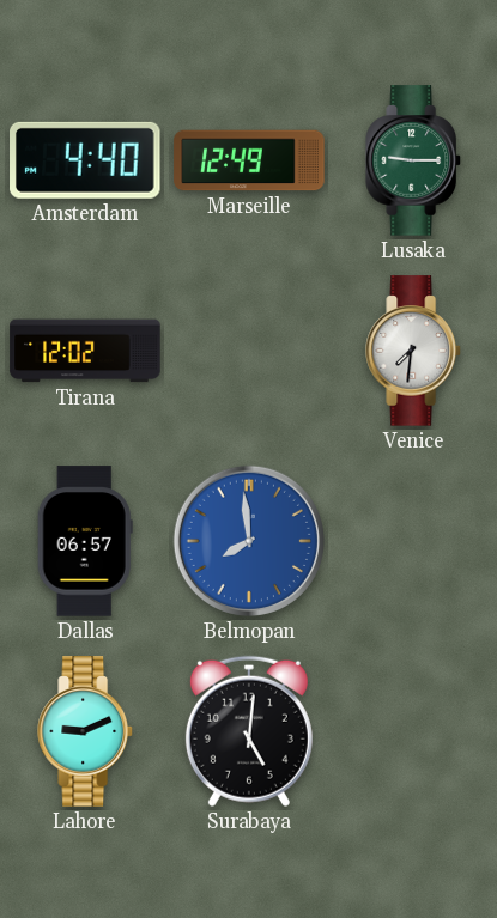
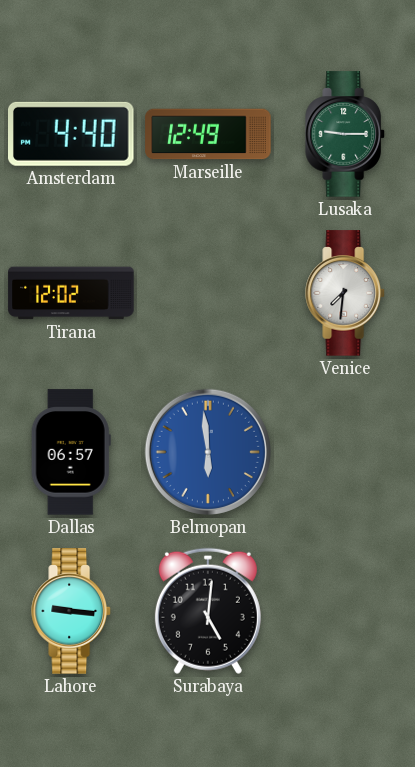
Belmopan: 7:59 -> 5:59
Lahore: 9:11 -> 9:16
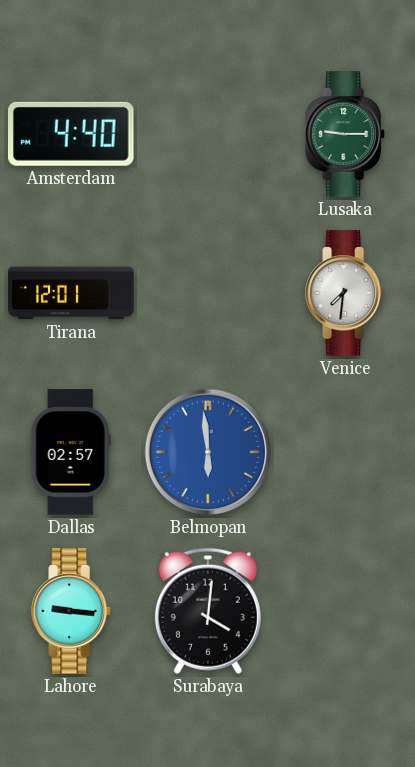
Marseille: 12:49 -> none
Tirana: 12:02 -> 12:01
Dallas: 06:57 -> 02:57
Surabaya: 5:01 -> 4:01
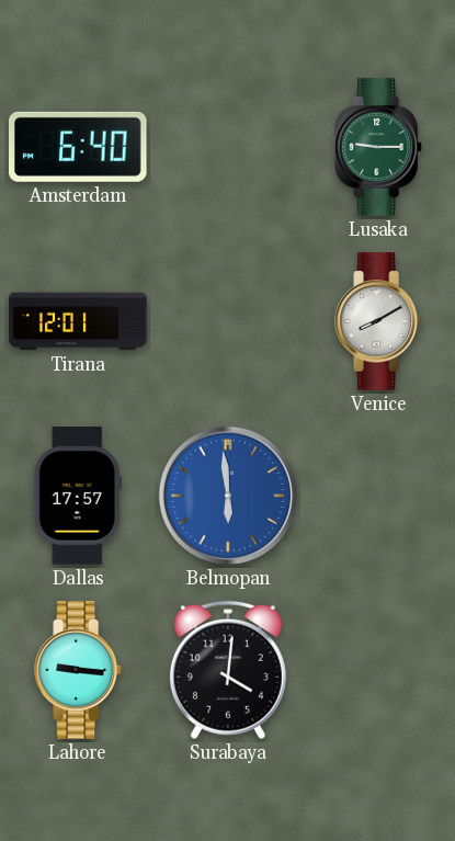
Amsterdam: 4:40 -> 6:40
Venice: 7:31 -> 8:10
Dallas: 02:57 -> 17:57
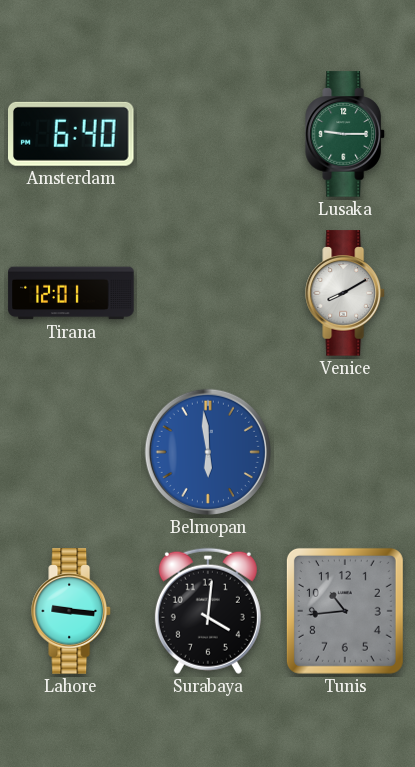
Dallas: 17:57 -> none
Tunis: none -> 10:44
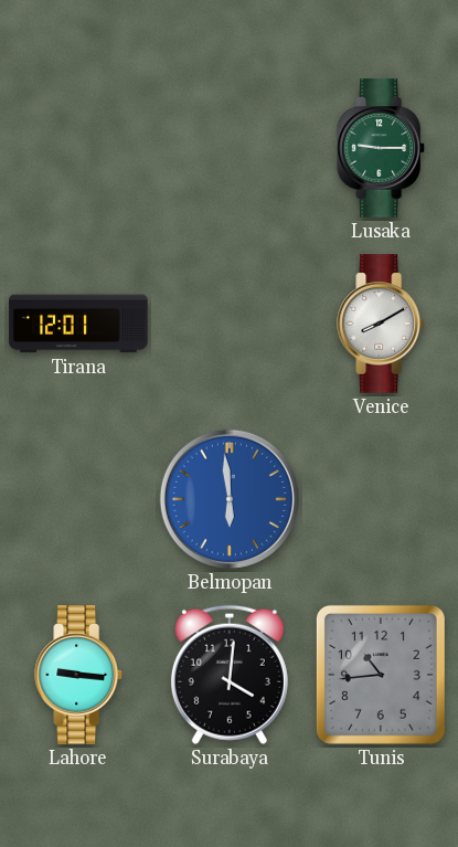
Amsterdam: 6:40 -> none
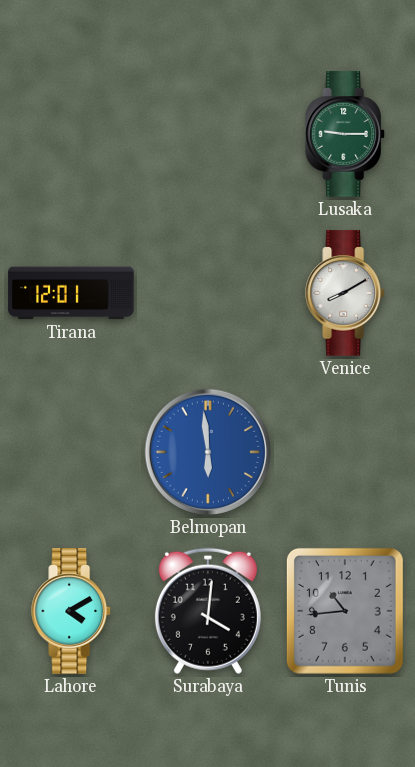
Lahore: 9:16 -> 4:10
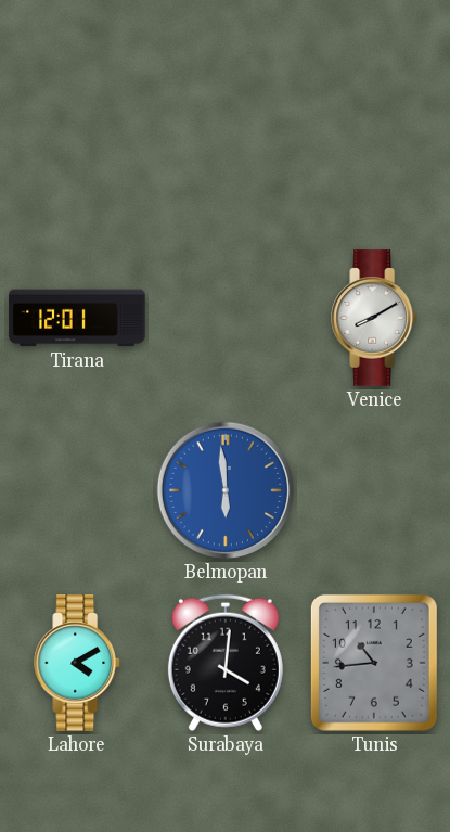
Lusaka: 9:15 -> none
